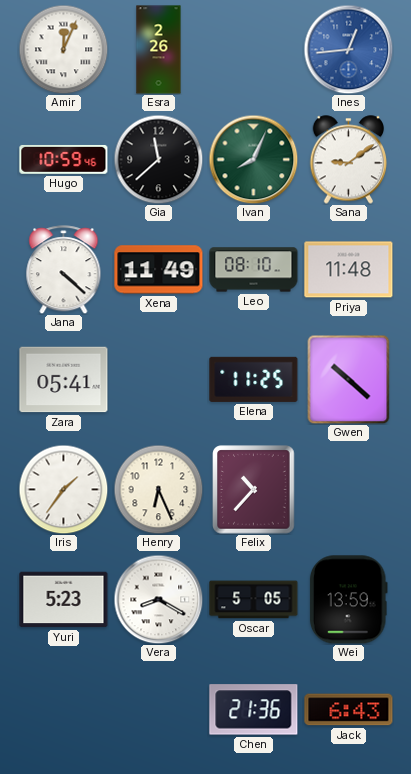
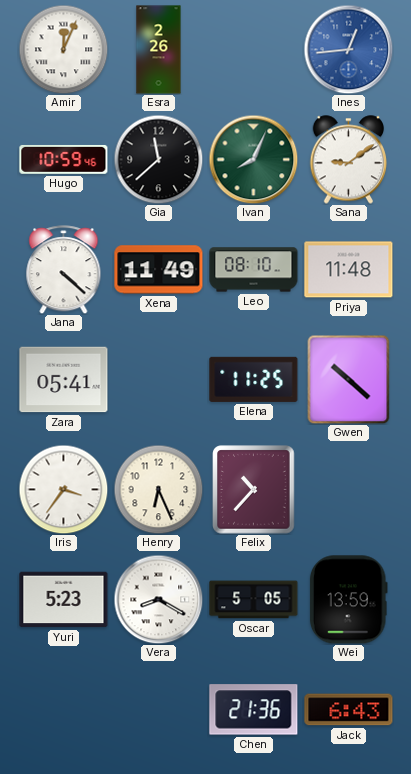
Iris: 1:36 -> 3:36
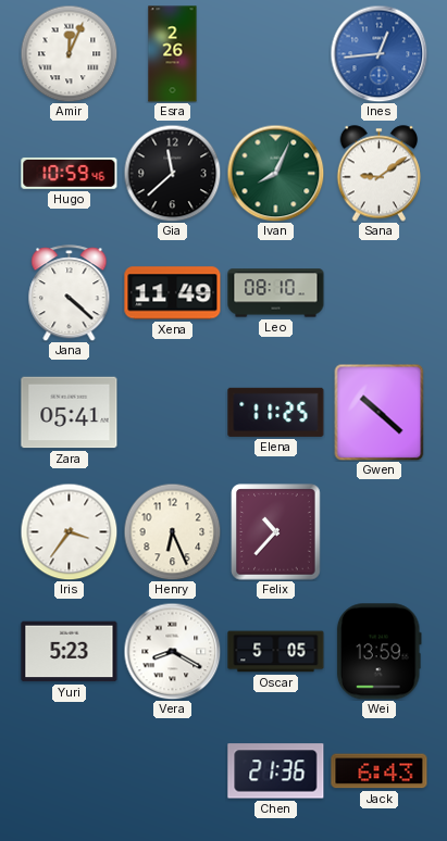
Priya: 11:48 -> none
